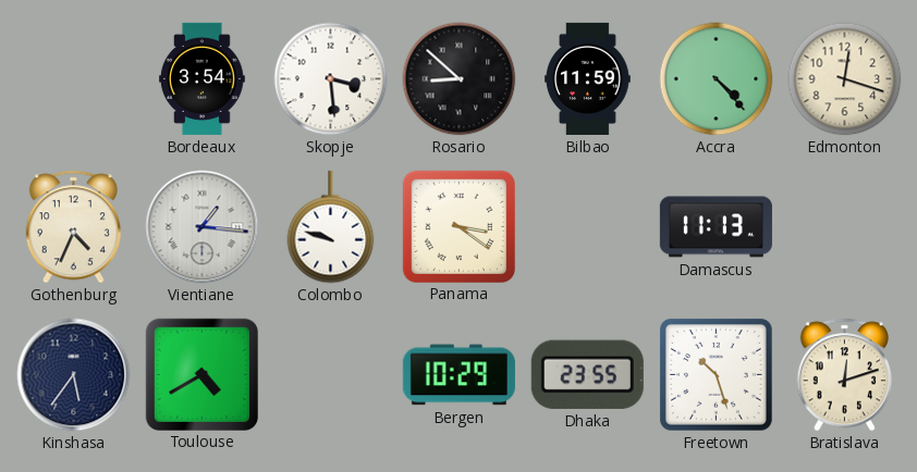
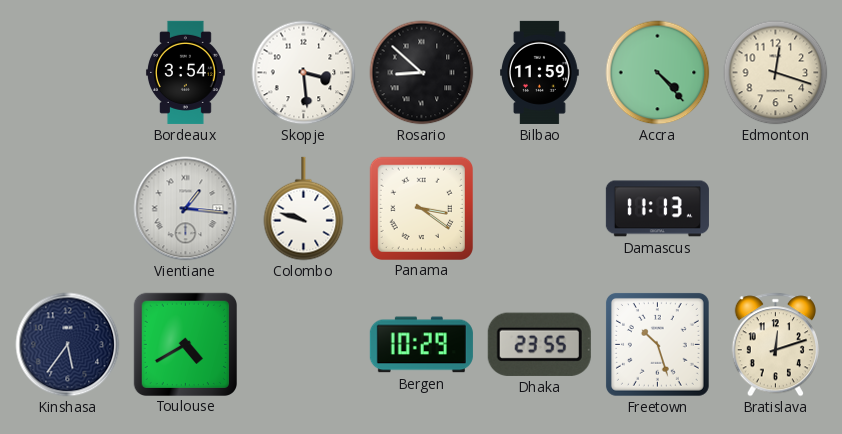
Gothenburg: 4:34 -> none
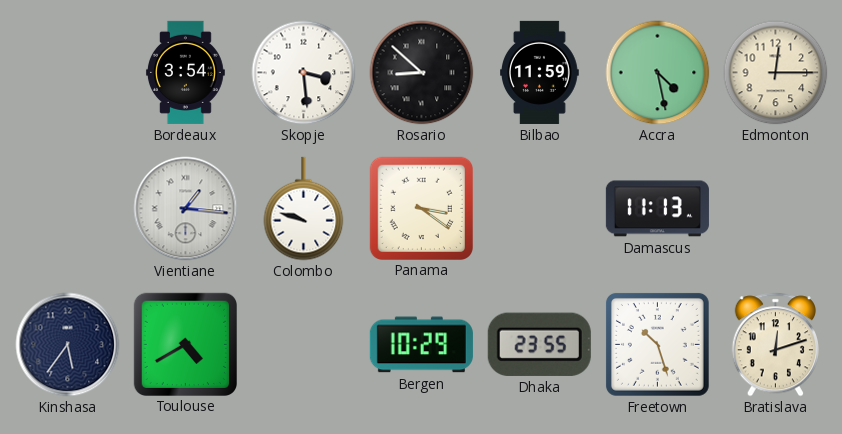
Accra: 4:23 -> 4:28
Edmonton: 12:18 -> 12:15
